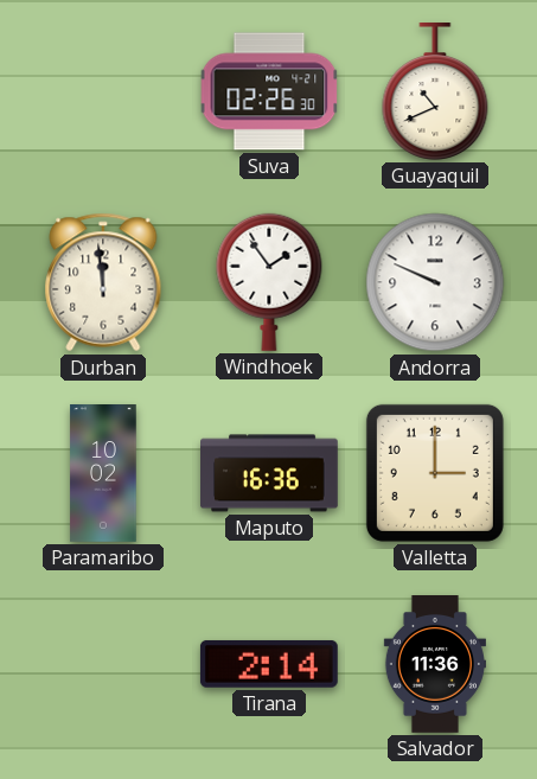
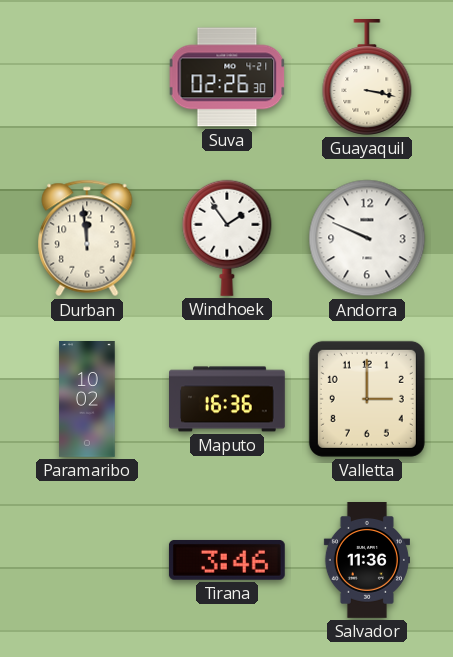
Guayaquil: 10:41 -> 3:17
Tirana: 2:14 -> 3:46
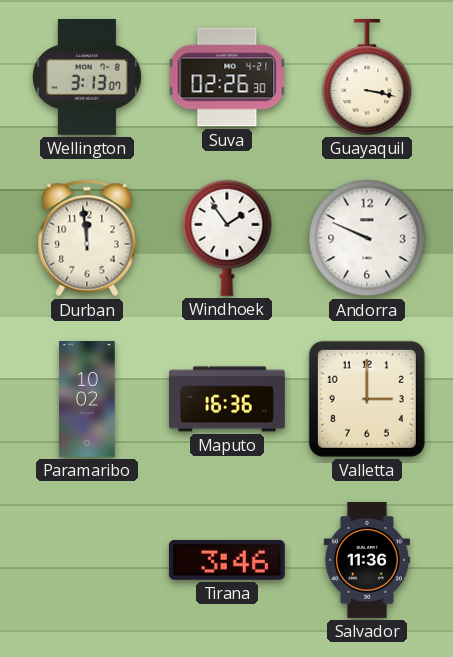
Wellington: none -> 3:13
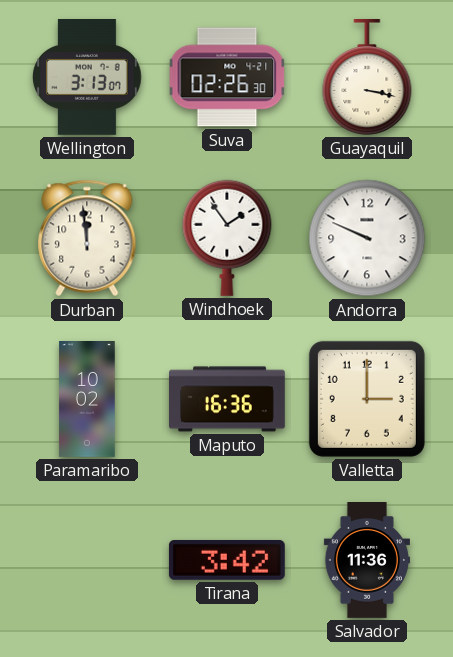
Tirana: 3:46 -> 3:42
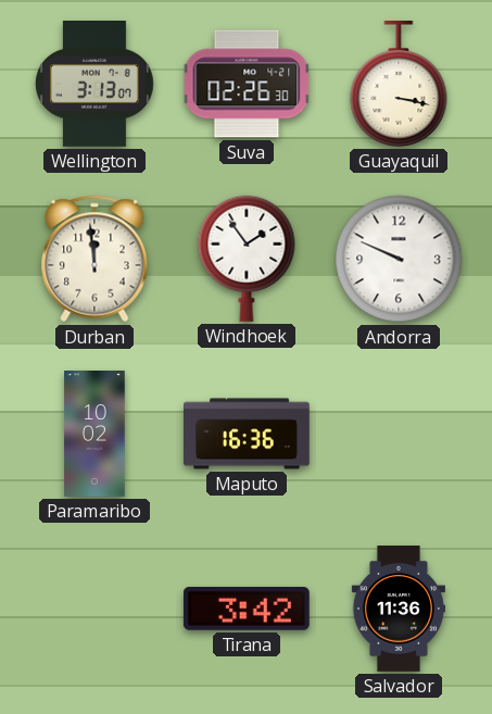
Valletta: 3:00 -> none
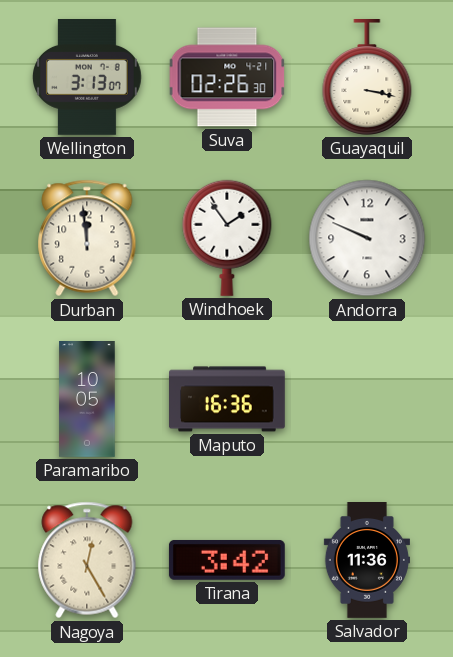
Paramaribo: 10:02 -> 10:05
Nagoya: none -> 12:25
